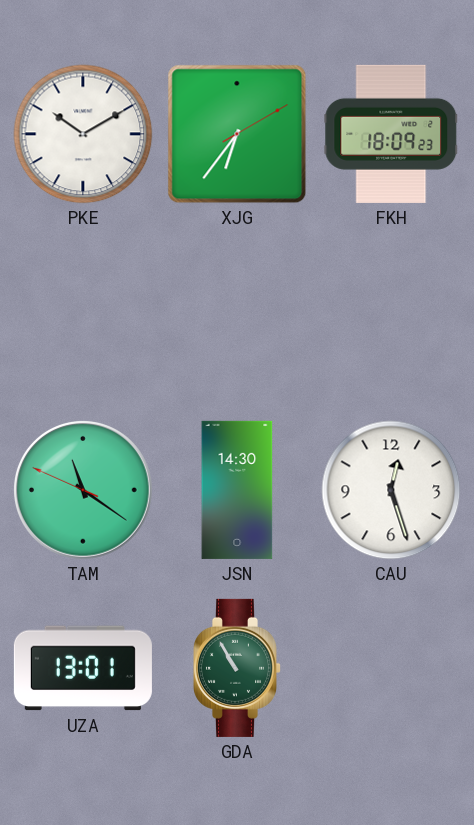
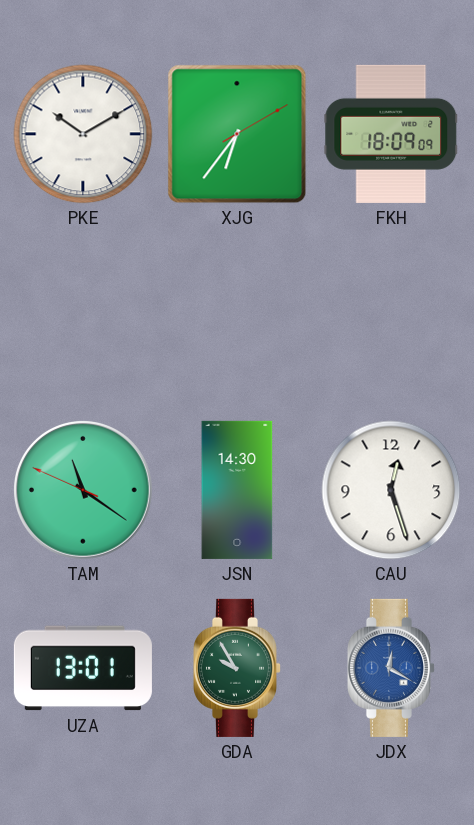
FKH: 18:09:23 -> 18:09:09
GDA: 10:55 -> 9:55
JDX: none -> 12:20
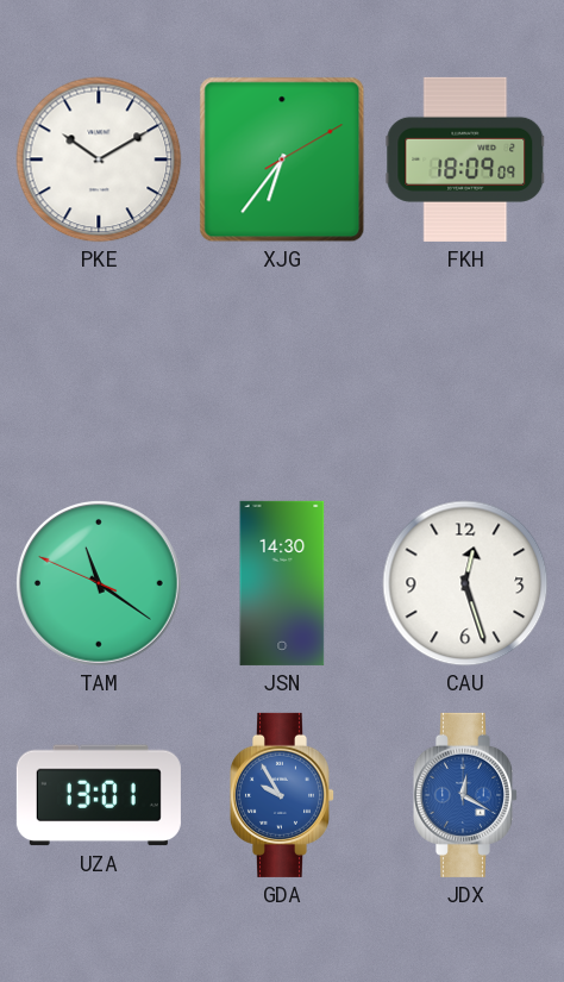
GDA dial: green -> blue
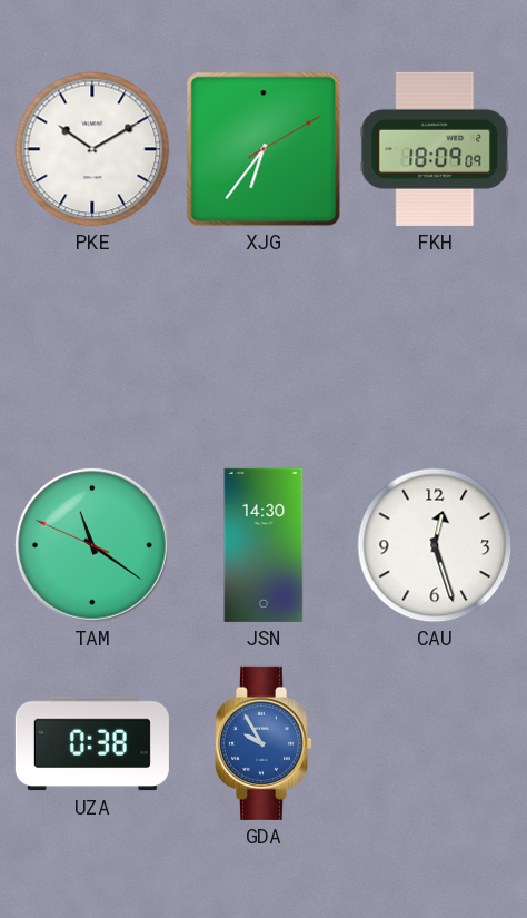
UZA: 13:01 -> 0:38
JDX: 12:20 -> none
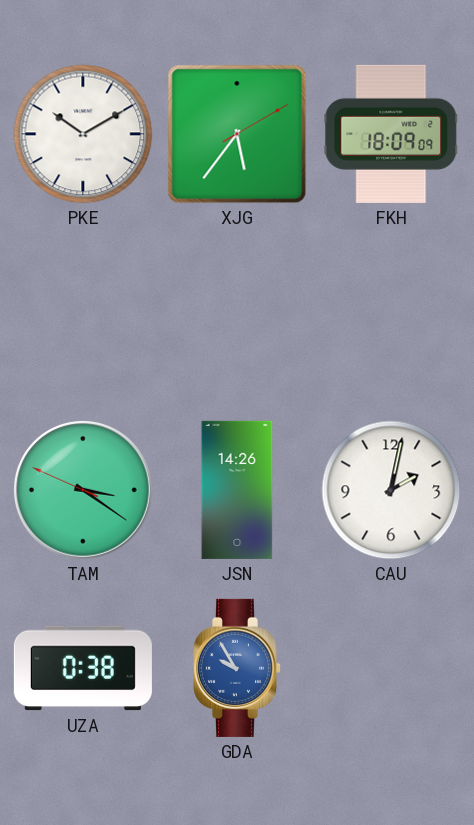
XJG: 6:36 -> 5:36
TAM: 11:20 -> 3:20
JSN: 14:30 -> 14:26
CAU: 12:27 -> 2:02
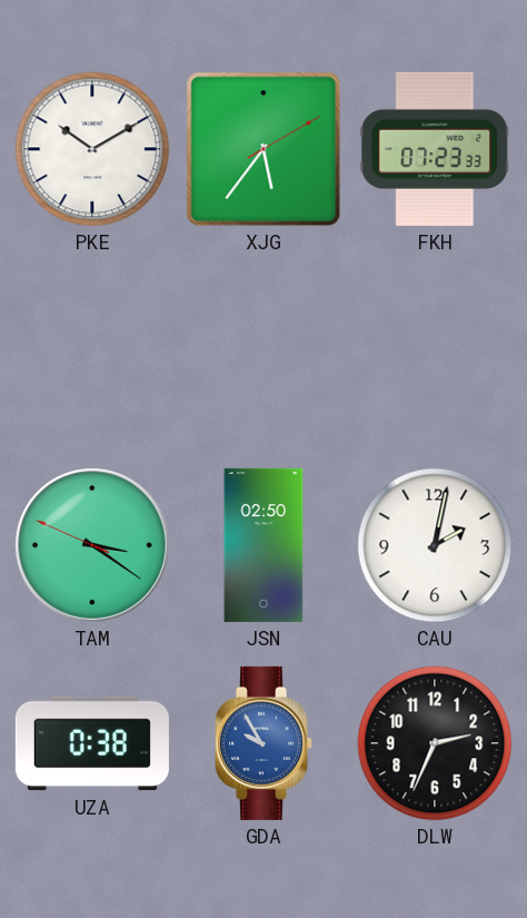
FKH: 18:09 -> 07:23
JSN: 14:26 -> 02:50
DLW: none -> 2:34
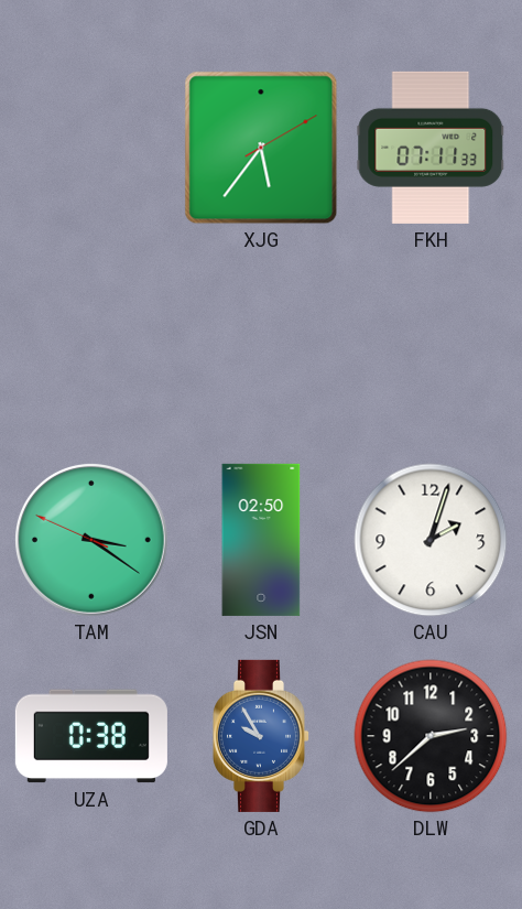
PKE: 10:10 -> none
FKH: 07:23 -> 07:11
CAU: 2:02 -> 2:03
DLW: 2:34 -> 2:38
